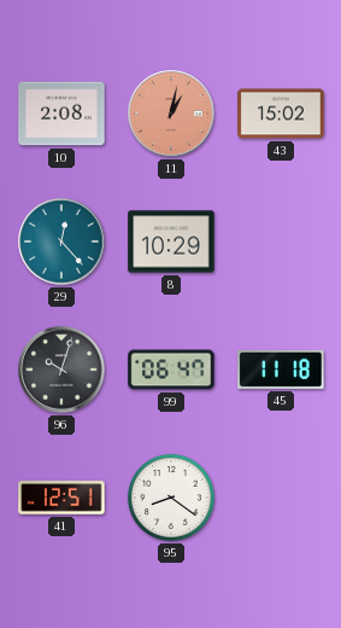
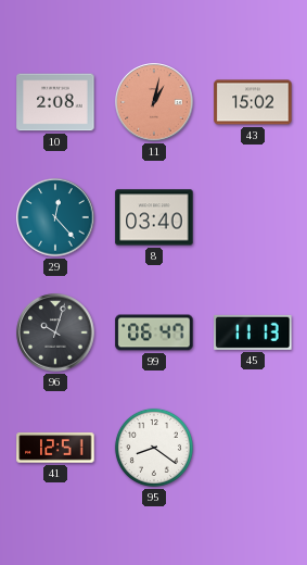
8: 10:29 -> 03:40
45: 11:18 -> 11:13
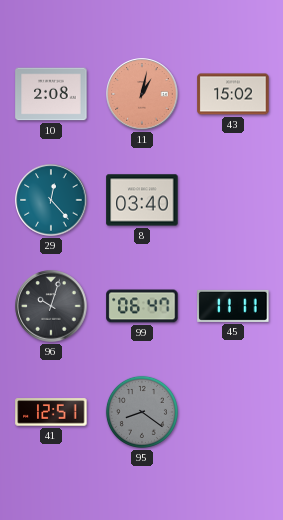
45: 11:13 -> 11:11
95 dial: white -> grey
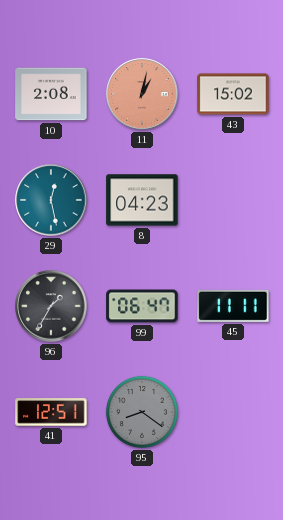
29: 12:23 -> 12:28
8: 03:40 -> 04:23
96: 10:03 -> 1:35
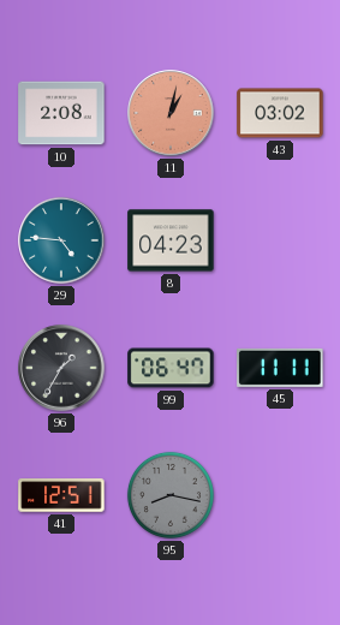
43: 15:02 -> 03:02
29: 12:28 -> 4:46
95: 8:21 -> 8:17
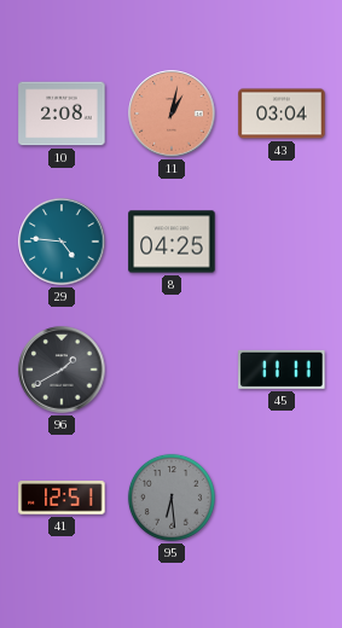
43: 03:02 -> 03:04
8: 04:23 -> 04:25
96: 1:35 -> 1:40
99: 06:47 -> none
95: 8:17 -> 6:29
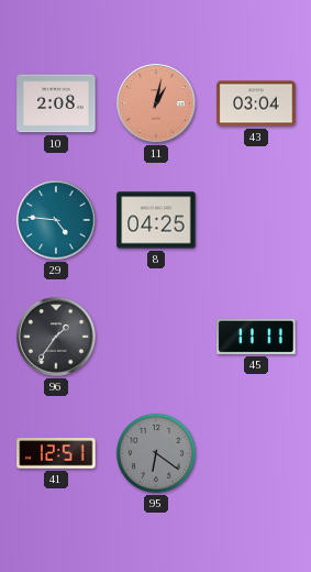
96: 1:40 -> 1:36
95: 6:29 -> 6:21
